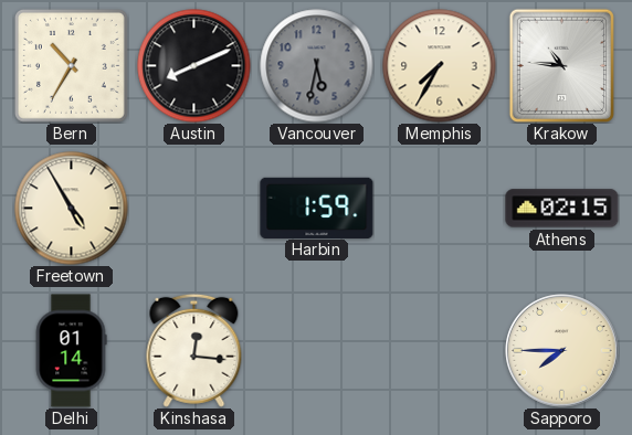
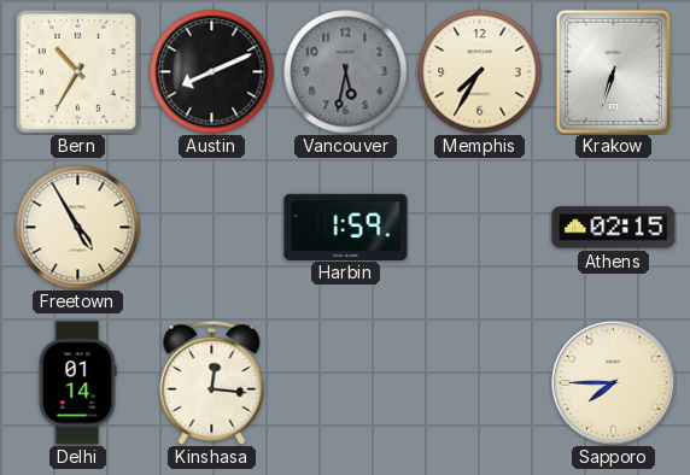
Krakow: 10:46 -> 6:33
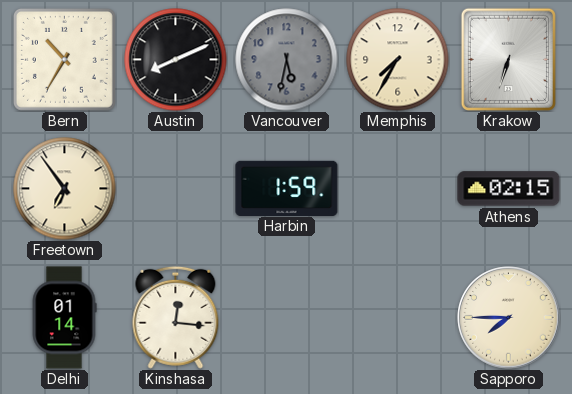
Freetown: 4:55 -> 6:54
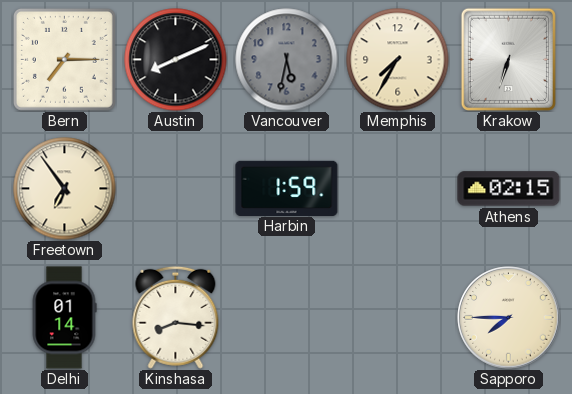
Bern: 10:35 -> 7:15
Kinshasa: 12:16 -> 8:16
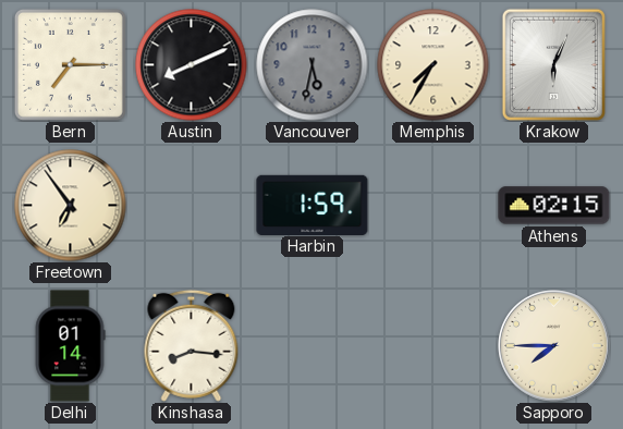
Krakow: 6:33 -> 6:04
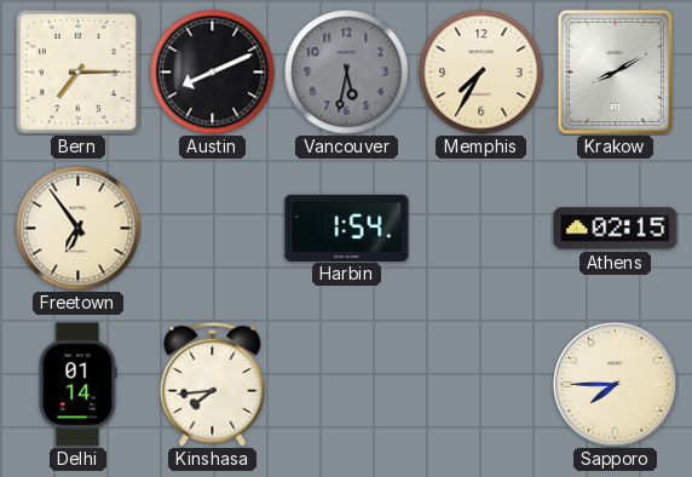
Krakow: 6:04 -> 8:10
Harbin: 1:59 -> 1:54
Kinshasa: 8:16 -> 7:44
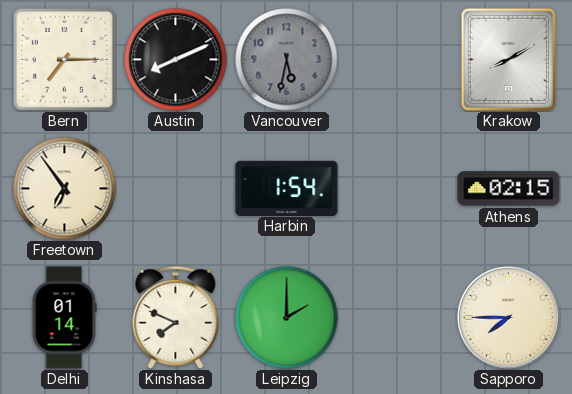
Memphis: 7:35 -> none
Kinshasa: 7:44 -> 7:49
Leipzig: none -> 2:00
